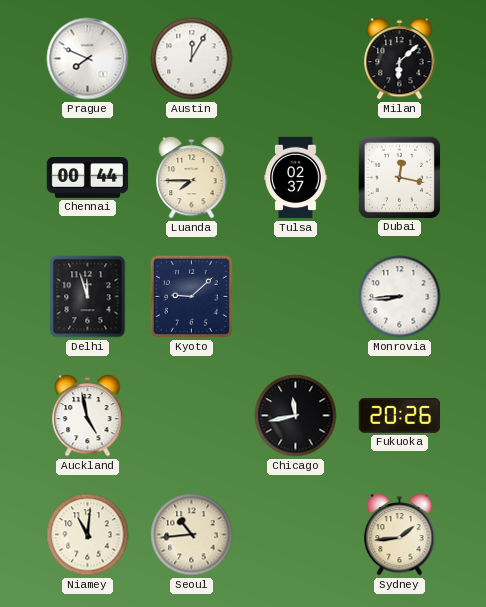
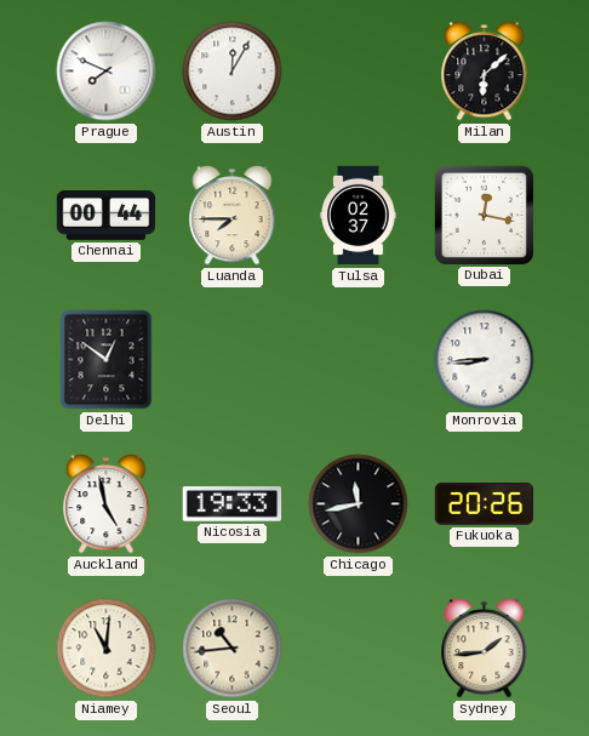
Delhi: 11:57 -> 12:51
Kyoto: 9:08 -> none
Nicosia: none -> 19:33
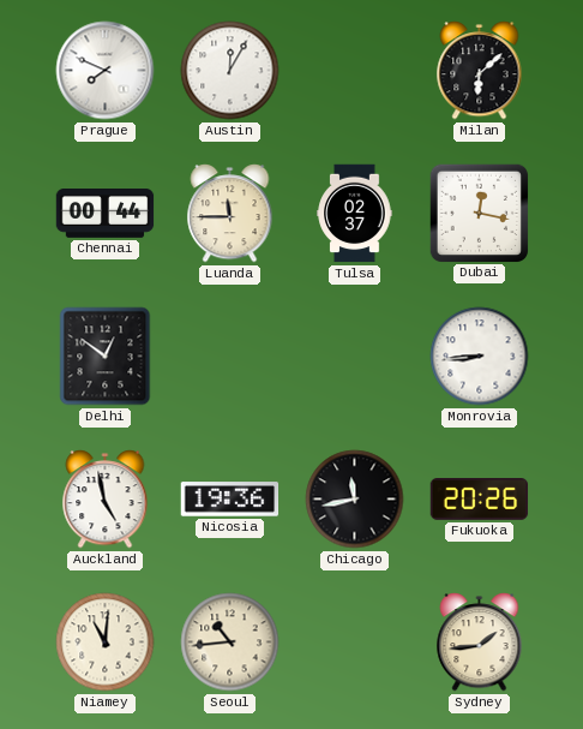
Luanda: 7:45 -> 11:45
Nicosia: 19:33 -> 19:36
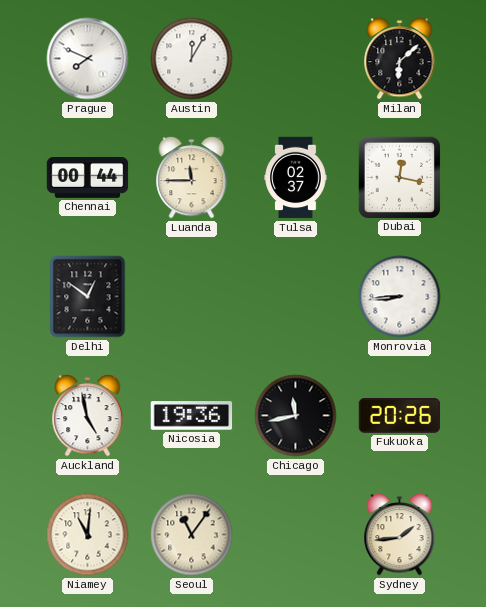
Seoul: 10:44 -> 11:06
